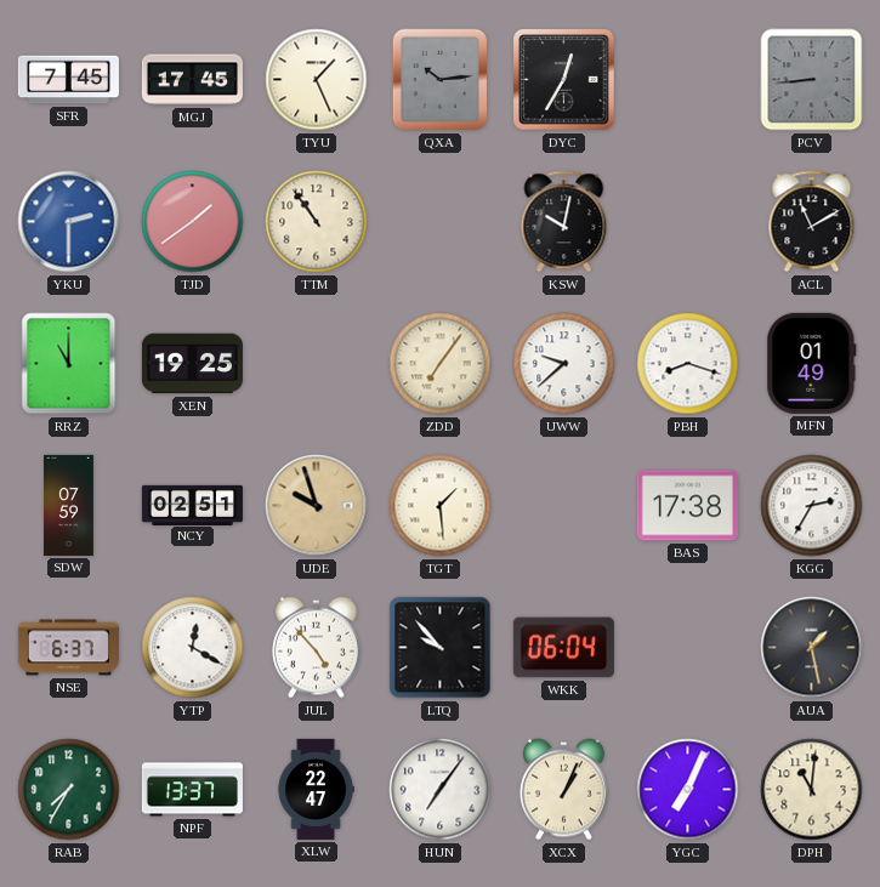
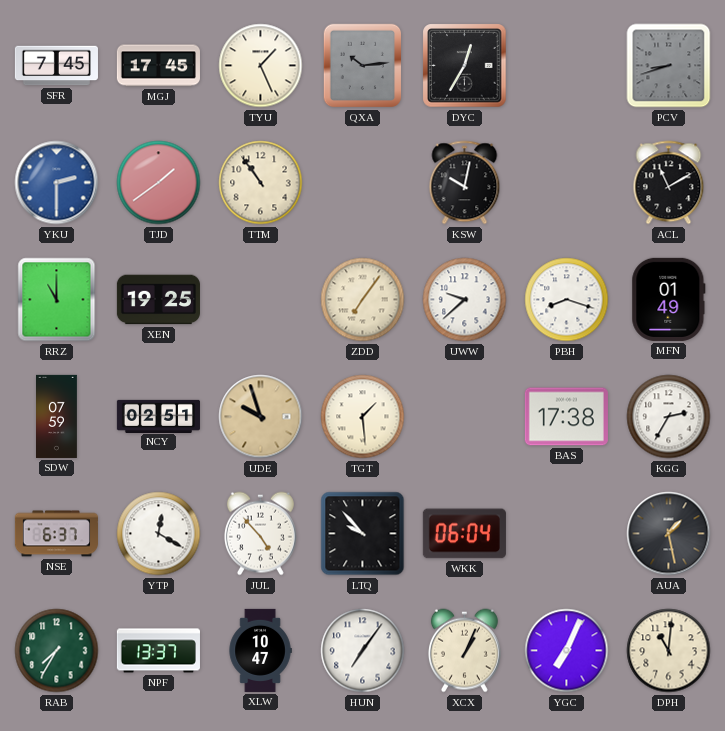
PCV: 8:44 -> 8:42
XLW: 22:47 -> 10:47
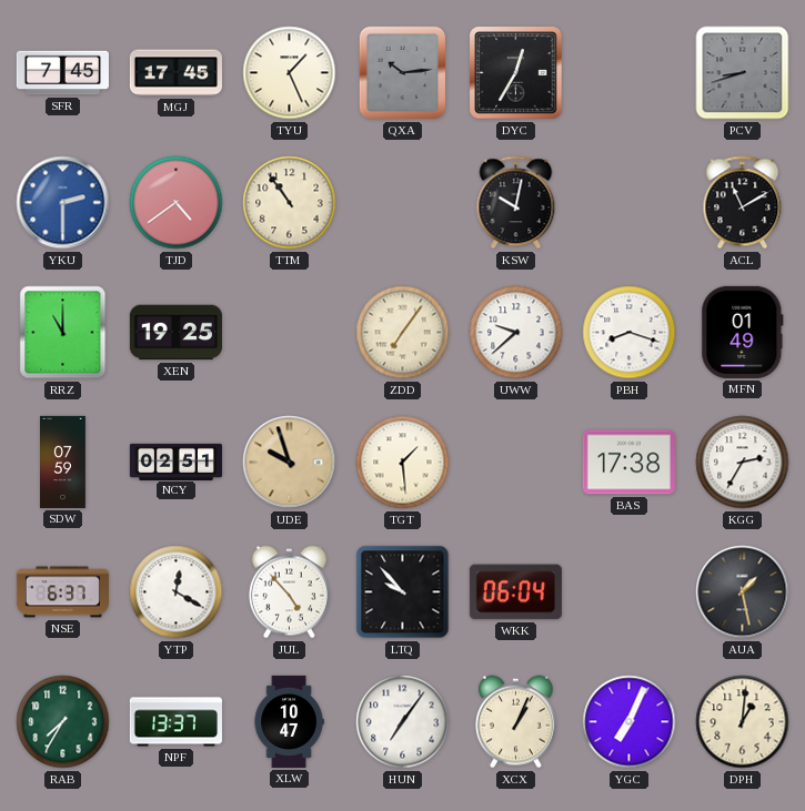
TJD: 1:39 -> 4:39
DPH: 11:01 -> 1:01
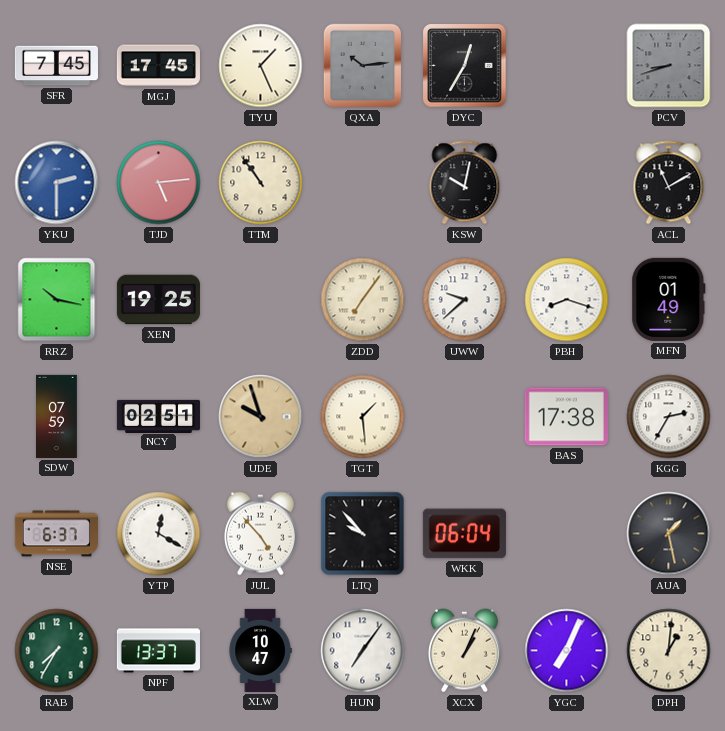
TJD: 4:39 -> 5:14
RRZ: 11:00 -> 10:17
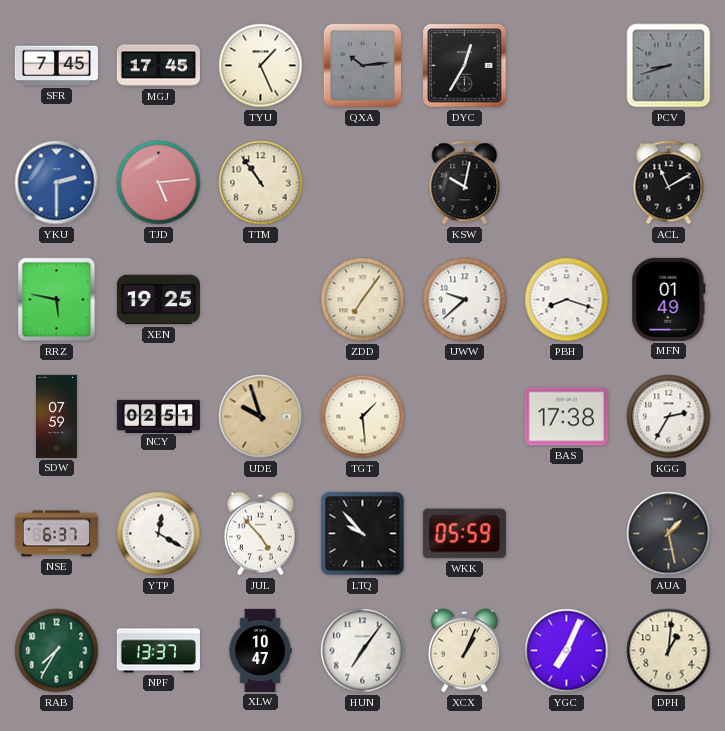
RRZ: 10:17 -> 5:47
WKK: 06:04 -> 05:59
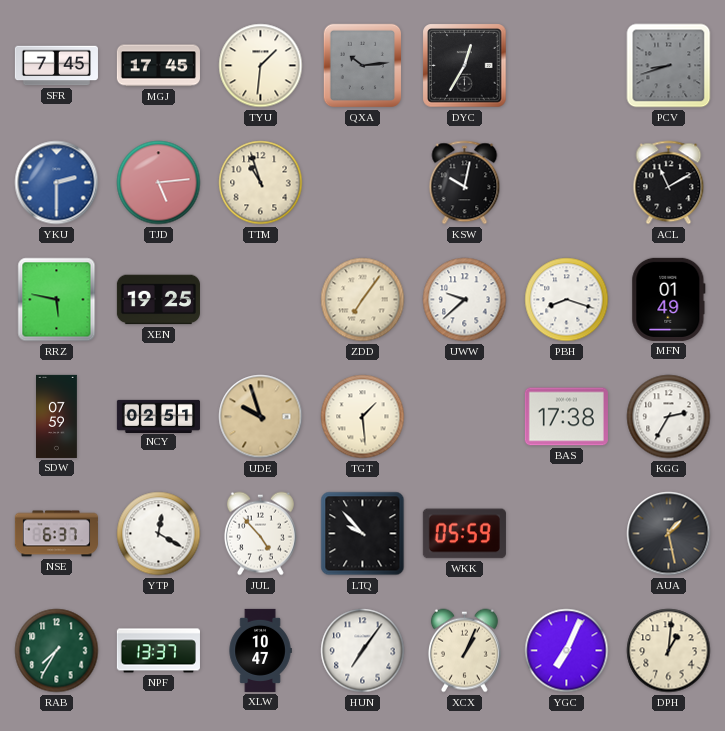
TYU: 1:26 -> 1:31
TTM: 10:54 -> 10:57
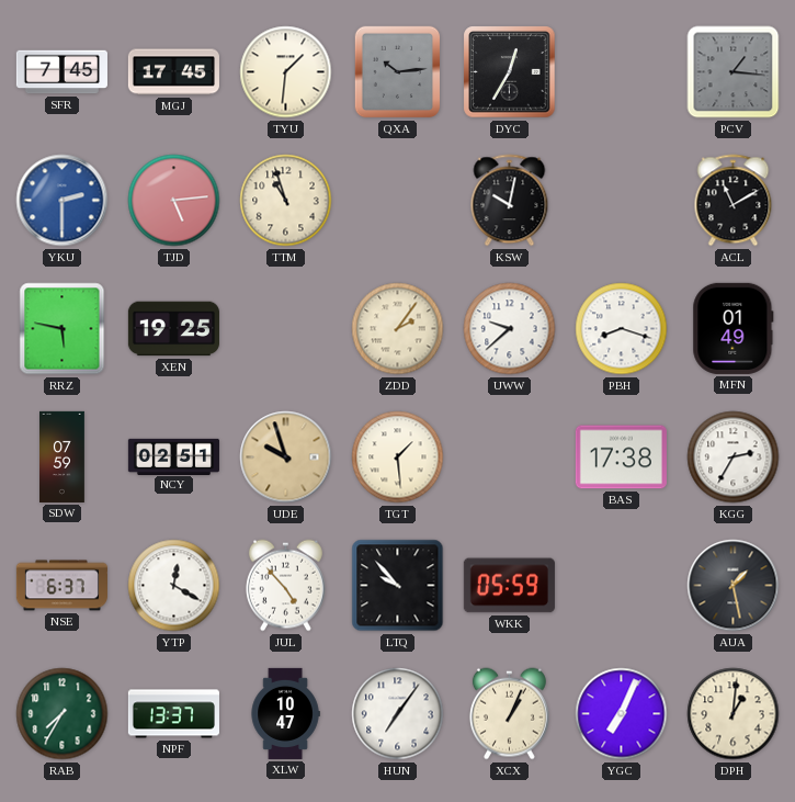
PCV: 8:42 -> 1:16
ZDD: 7:06 -> 2:06
